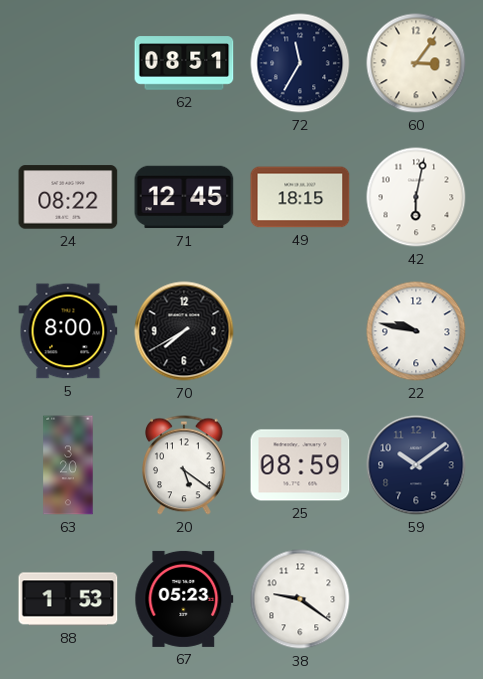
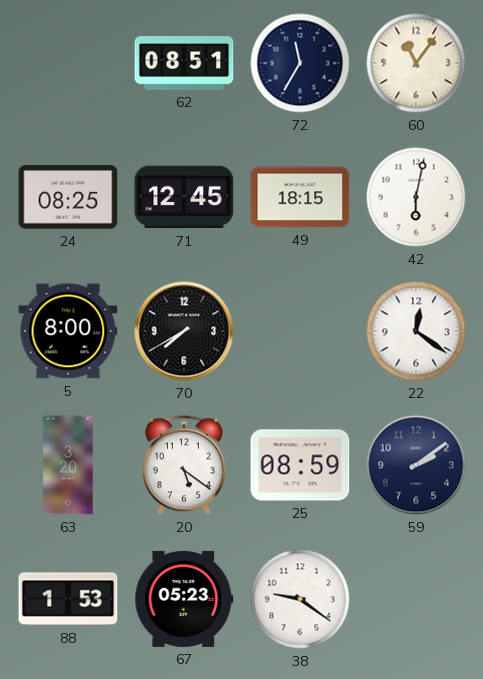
60: 3:06 -> 11:06
24: 08:22 -> 08:25
22: 9:47 -> 12:21
59: 10:09 -> 2:09
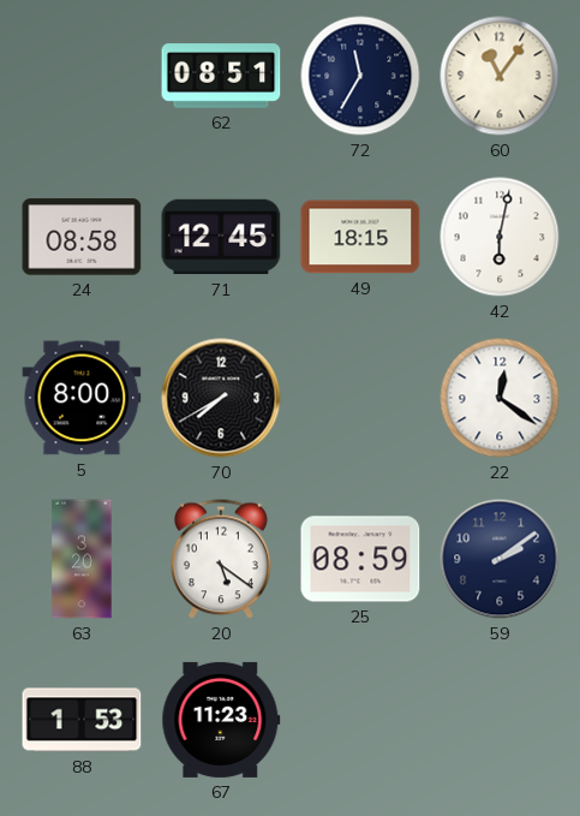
24: 08:25 -> 08:58
67: 05:23 -> 11:23
38: 9:21 -> none
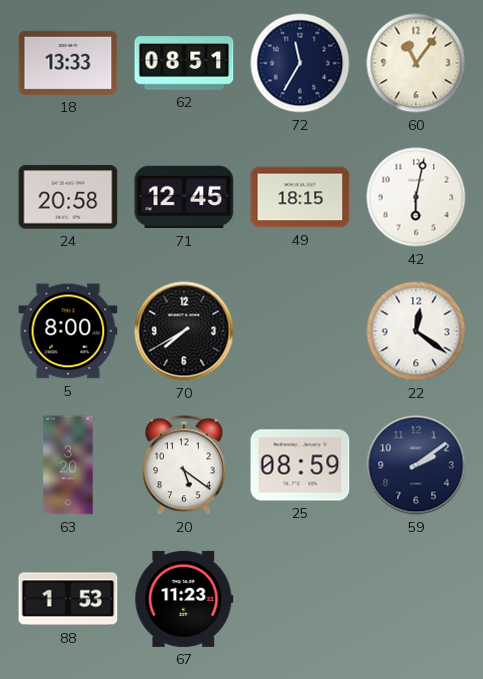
18: none -> 13:33
24: 08:58 -> 20:58
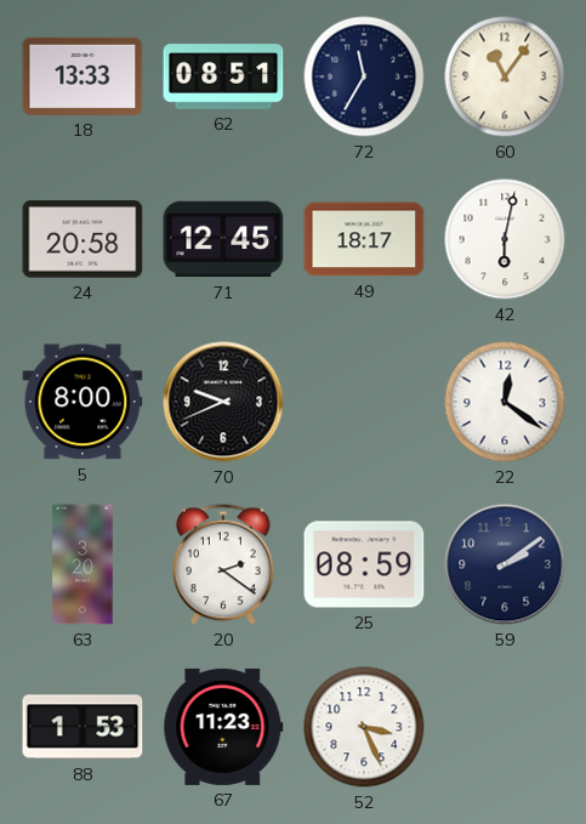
49: 18:15 -> 18:17
70: 7:40 -> 9:41
20: 5:21 -> 2:21
52: none -> 3:26
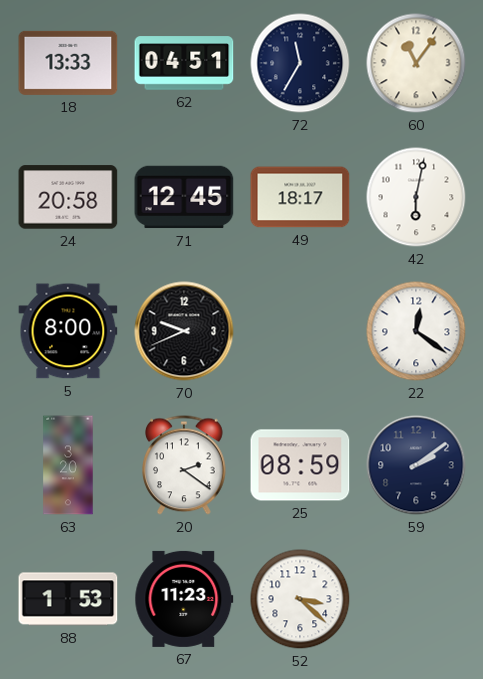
62: 08:51 -> 04:51
52: 3:26 -> 3:22
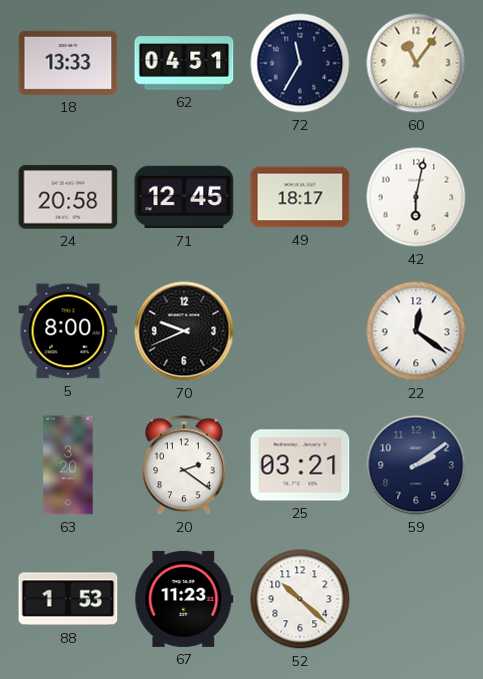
25: 08:59 -> 03:21
52: 3:22 -> 10:22
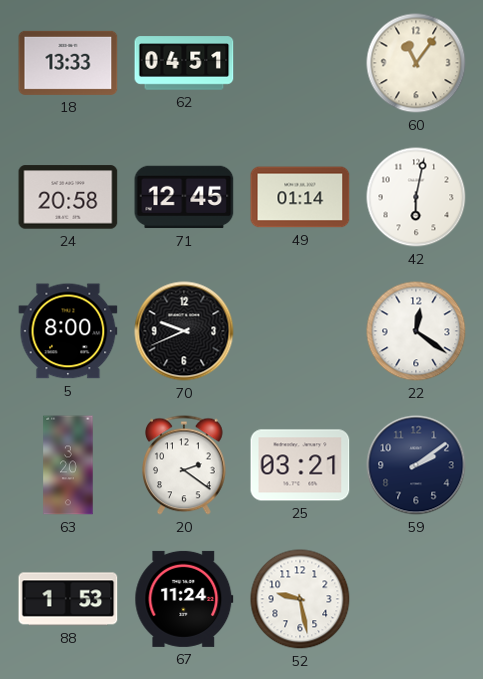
72: 11:35 -> none
49: 18:17 -> 01:14
67: 11:23 -> 11:24
52: 10:22 -> 9:28
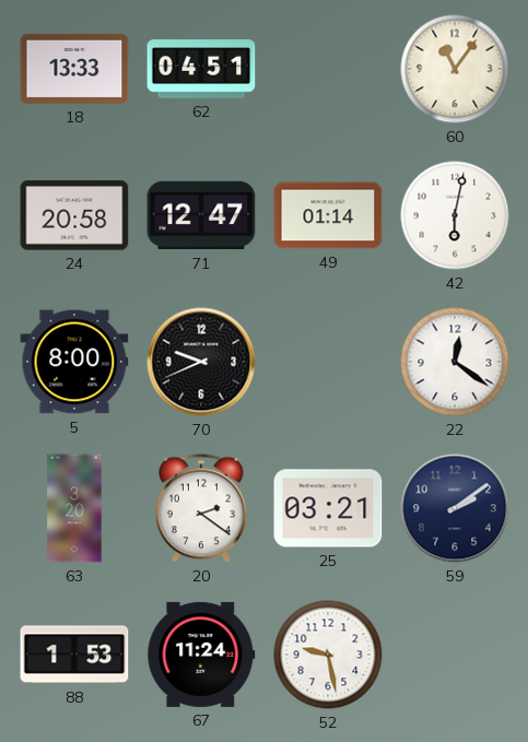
71: 12:45 -> 12:47
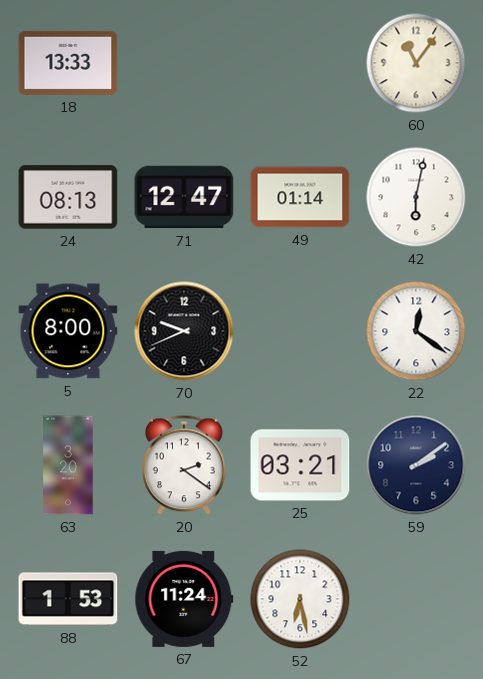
62: 04:51 -> none
24: 20:58 -> 08:13
52: 9:28 -> 6:28
